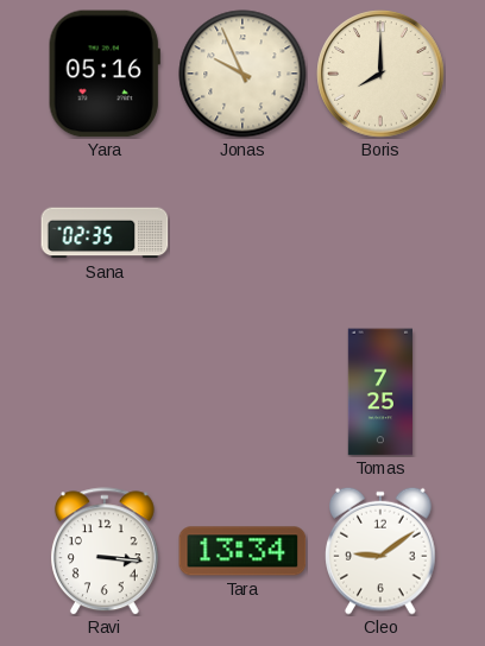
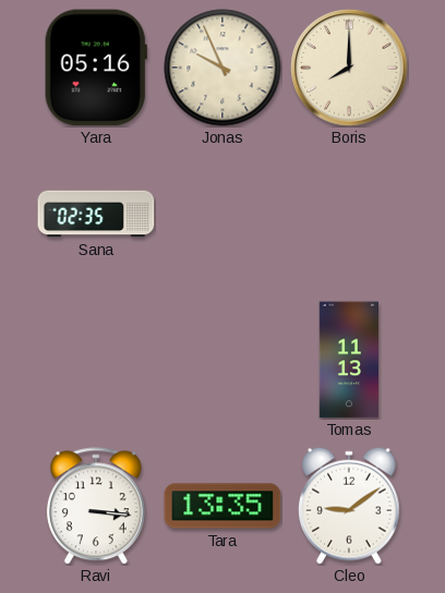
Tomas: 7:25 -> 11:13
Tara: 13:34 -> 13:35
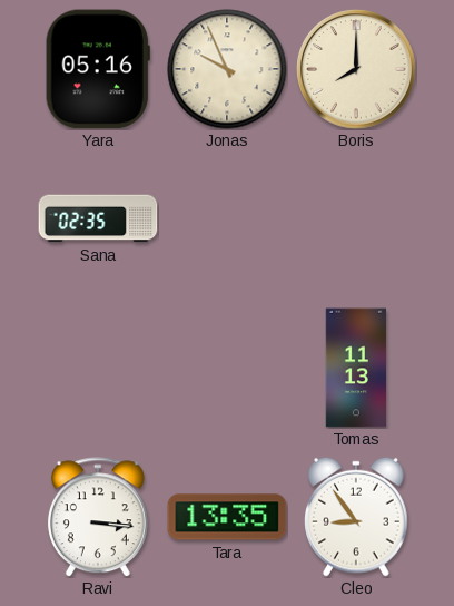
Cleo: 9:09 -> 8:54
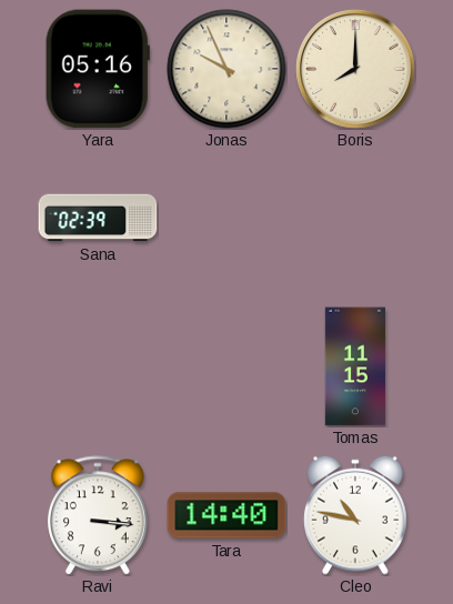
Sana: 02:35 -> 02:39
Tomas: 11:13 -> 11:15
Tara: 13:35 -> 14:40
Cleo: 8:54 -> 10:47
